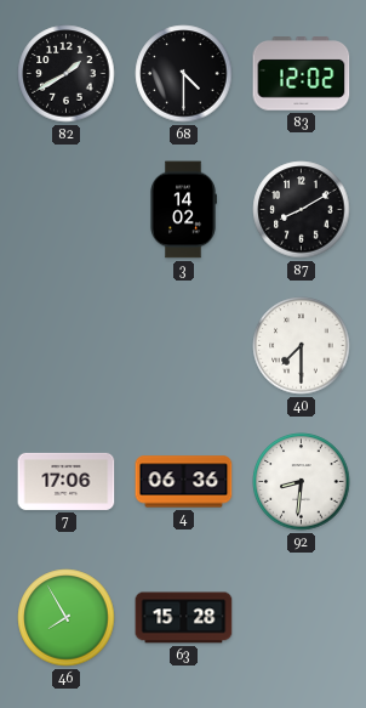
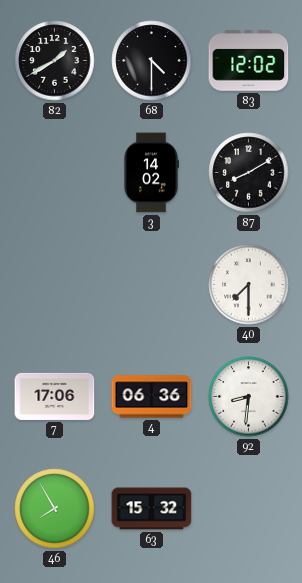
63: 15:28 -> 15:32
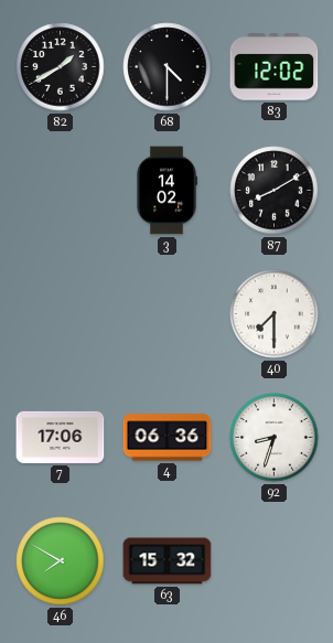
92: 8:31 -> 8:33
46: 7:55 -> 7:50
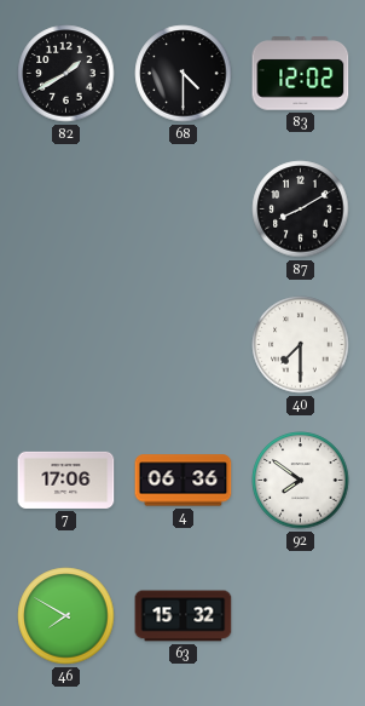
3: 14:02 -> none
92: 8:33 -> 7:51
